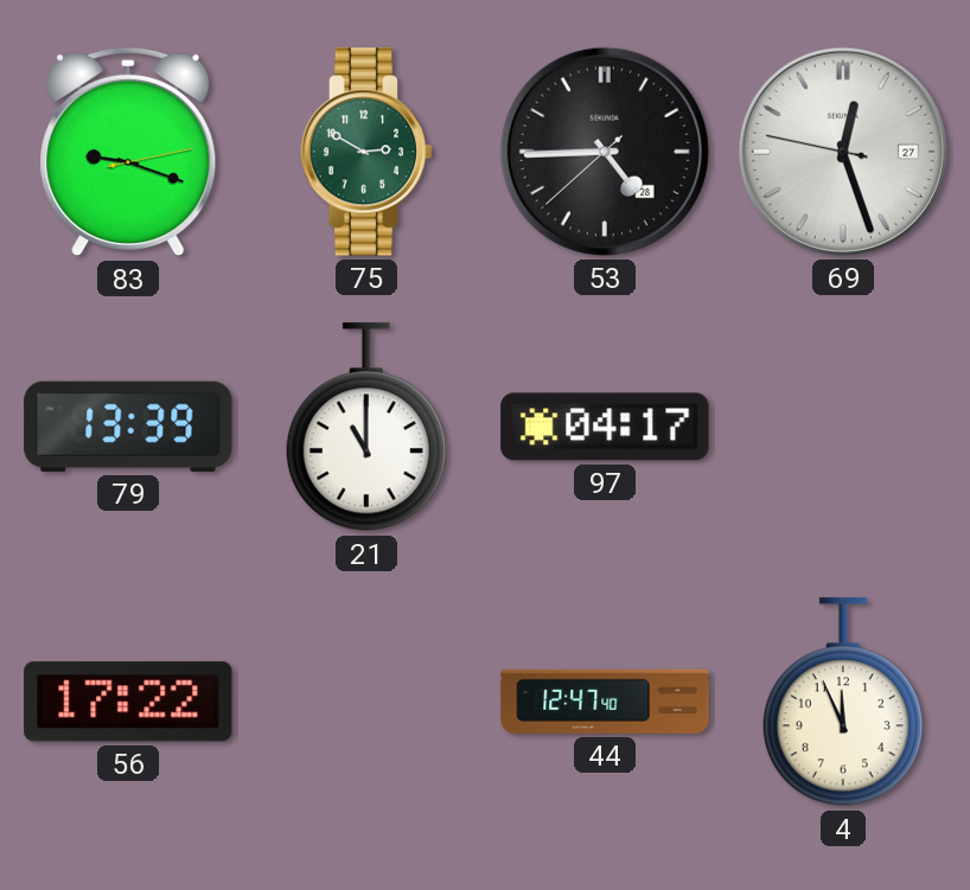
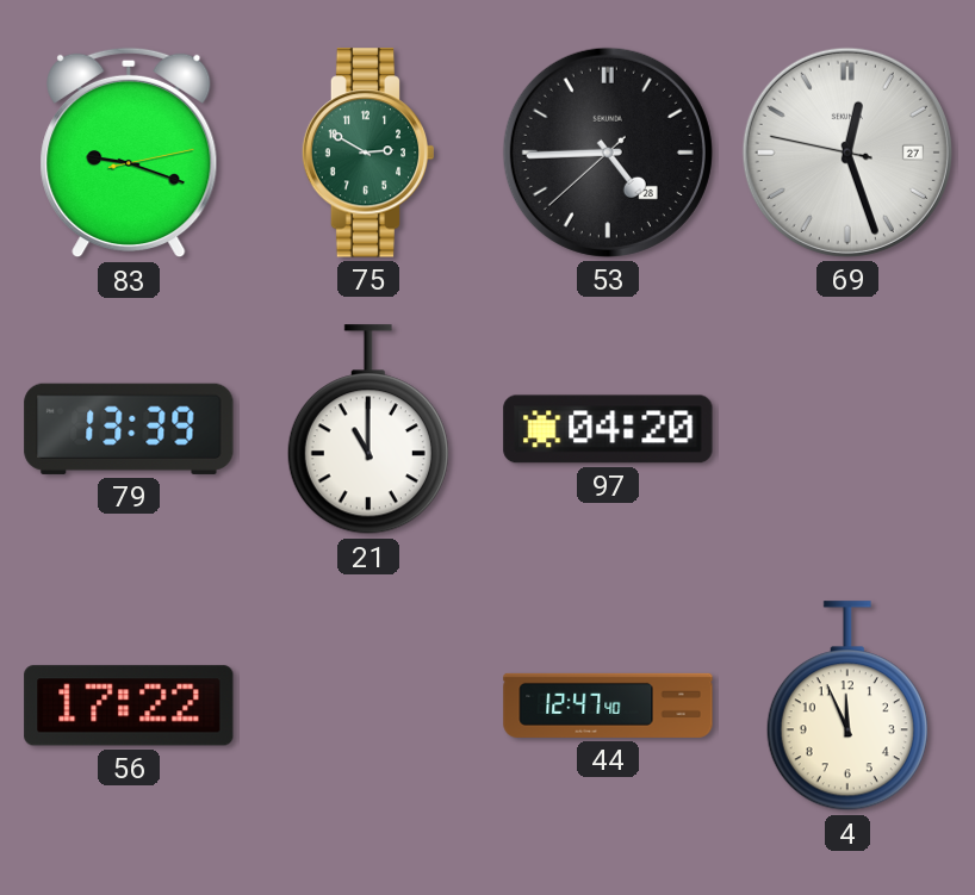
97: 04:17 -> 04:20
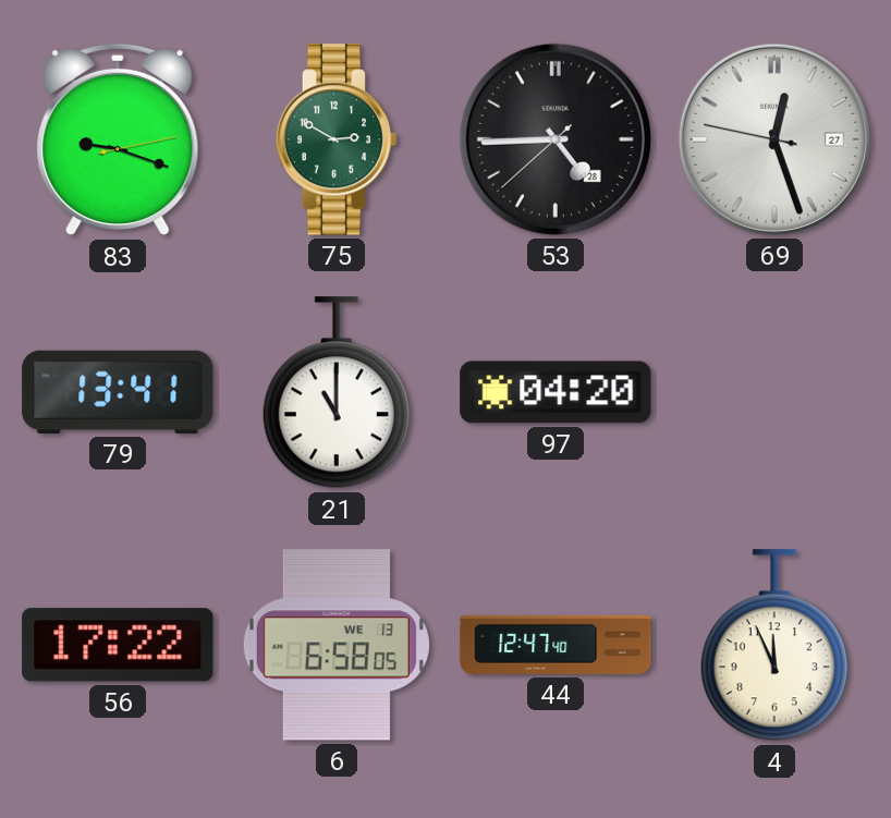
79: 13:39 -> 13:41
6: none -> 6:58
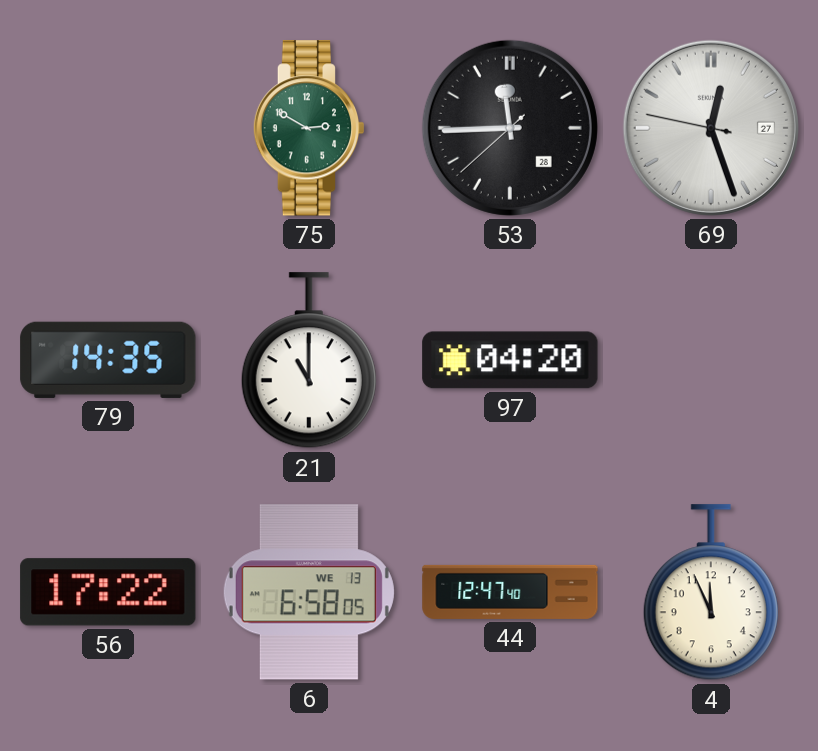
83: 9:18 -> none
53: 4:44 -> 11:44
79: 13:41 -> 14:35
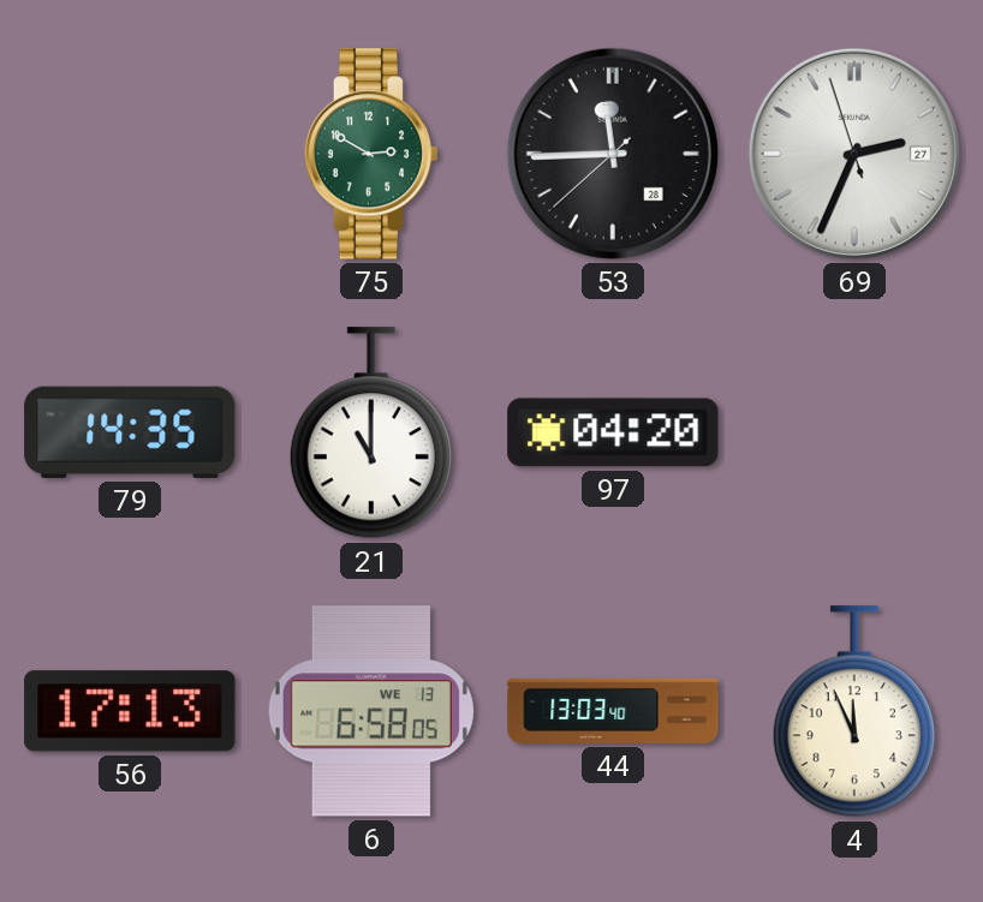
69: 12:26 -> 2:33
56: 17:22 -> 17:13
44: 12:47 -> 13:03
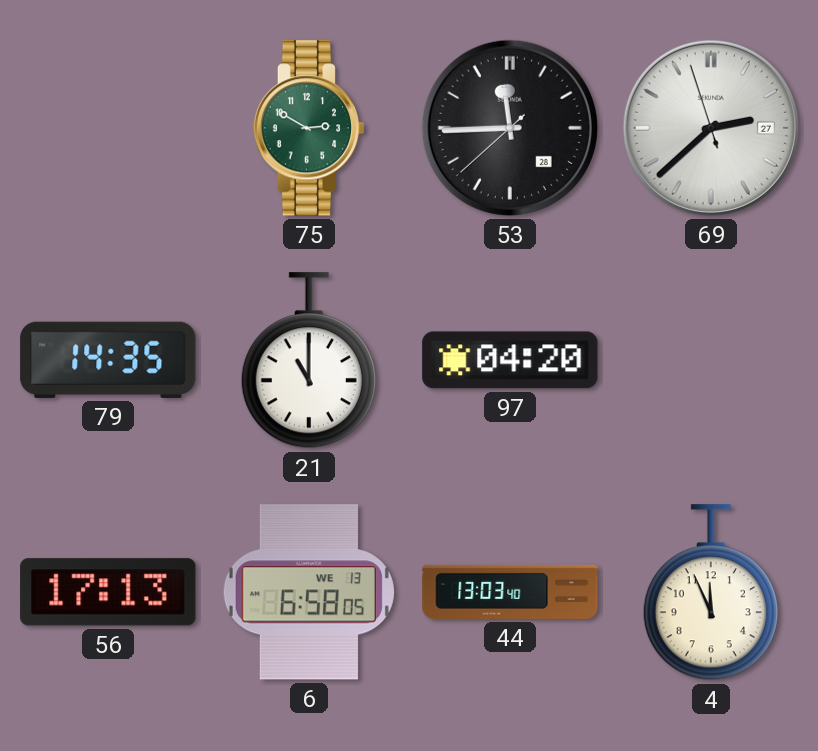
69: 2:33 -> 2:37
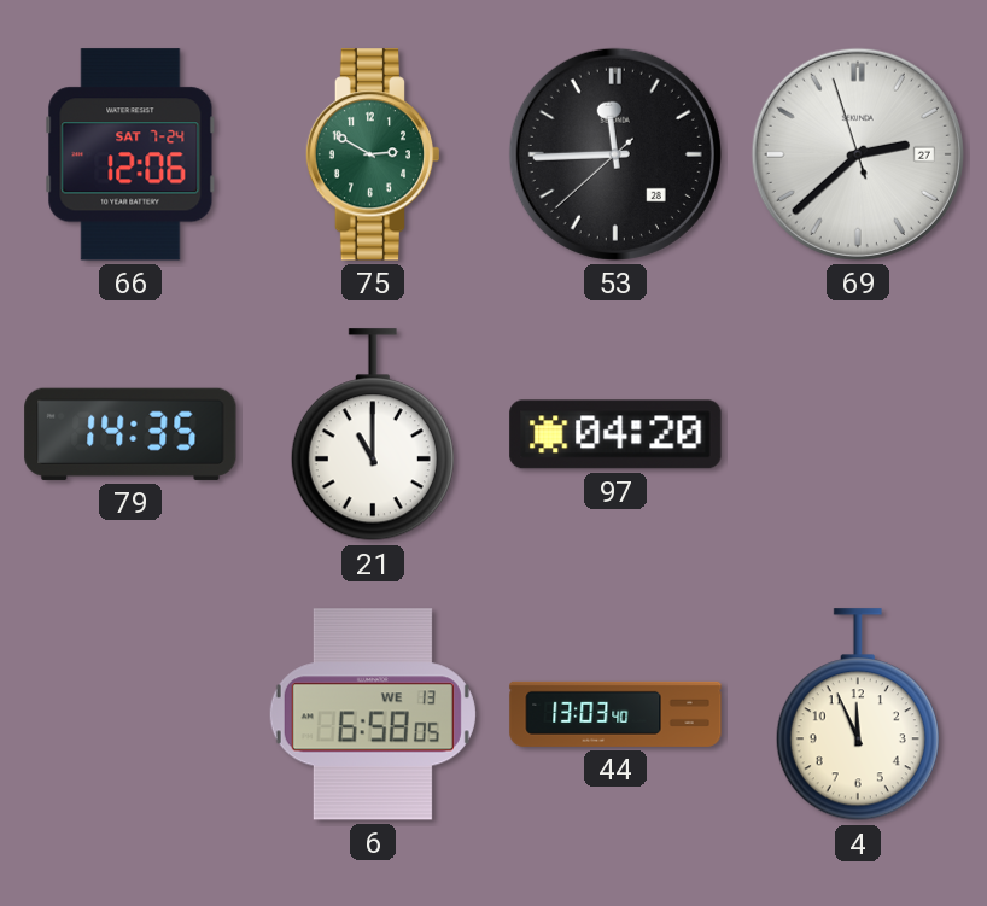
66: none -> 12:06
56: 17:13 -> none
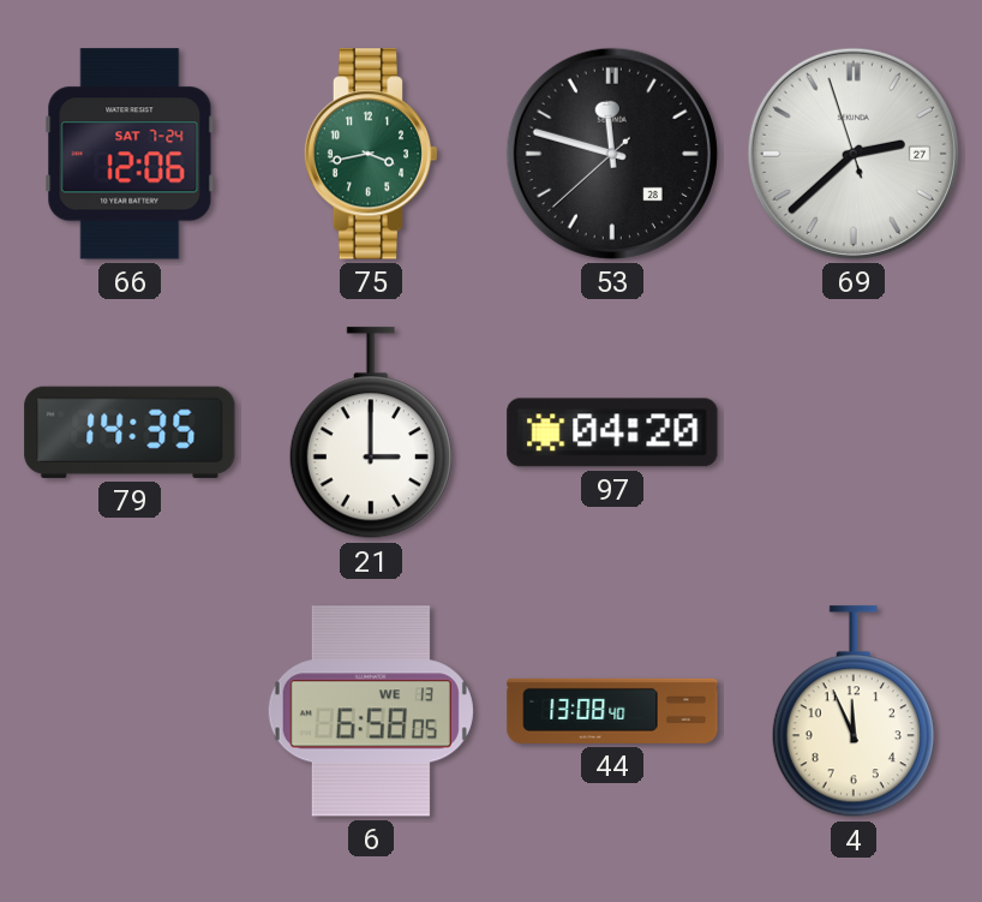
75: 2:50 -> 3:43
53: 11:44 -> 11:47
21: 11:00 -> 3:00
44: 13:03 -> 13:08
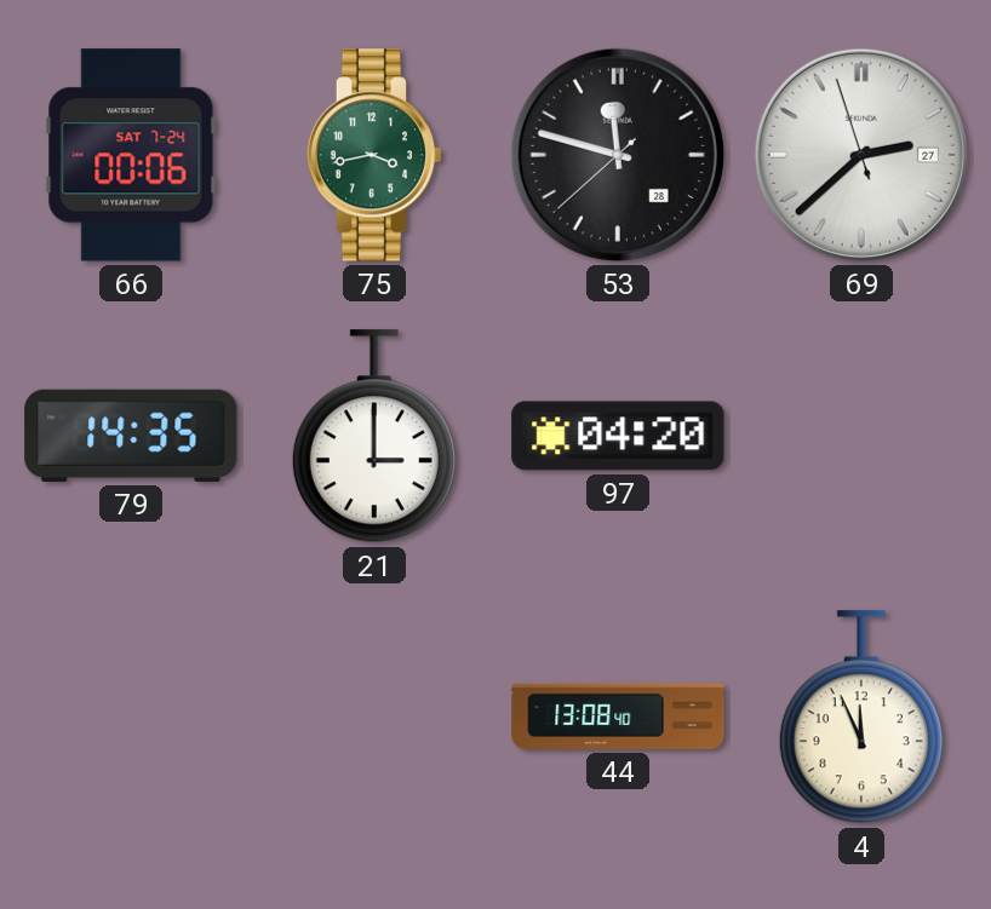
66: 12:06 -> 00:06
6: 6:58 -> none
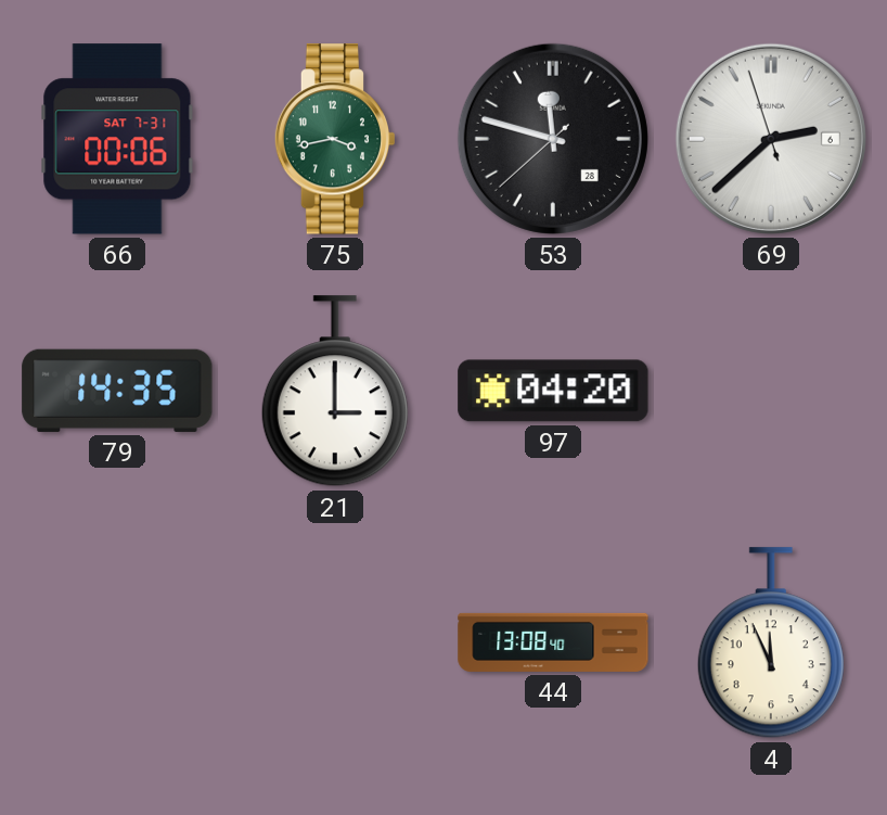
66 date: SAT 7-24 -> SAT 7-31
69 date: 27 -> 6
